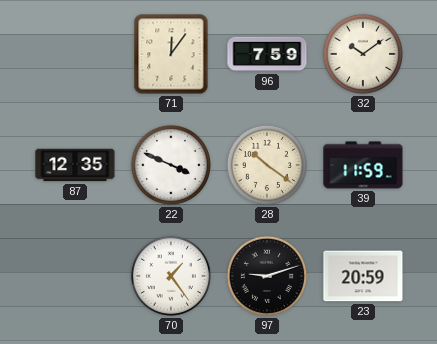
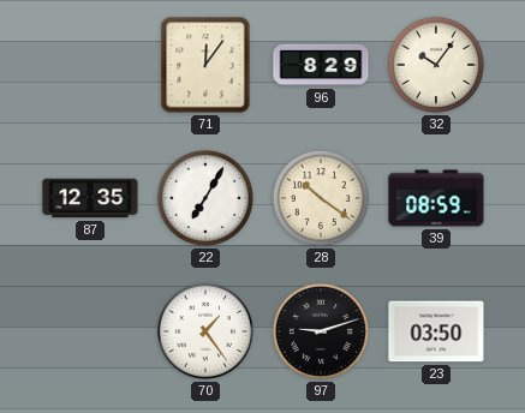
96: 7:59 -> 8:29
32: 10:09 -> 10:06
22: 3:49 -> 7:05
39: 11:59 -> 08:59
23: 20:59 -> 03:50
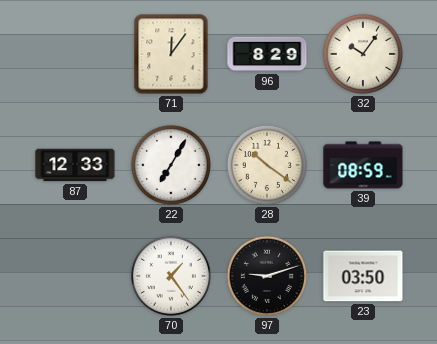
87: 12:35 -> 12:33
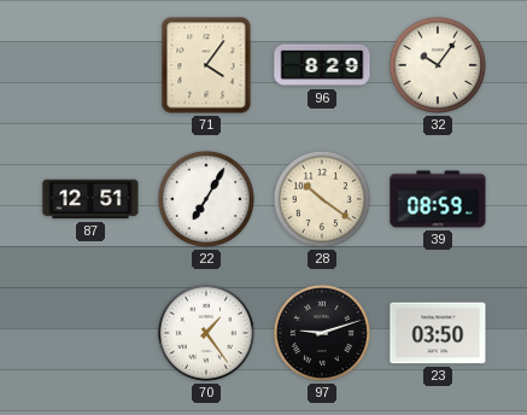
71: 12:06 -> 4:06
87: 12:33 -> 12:51
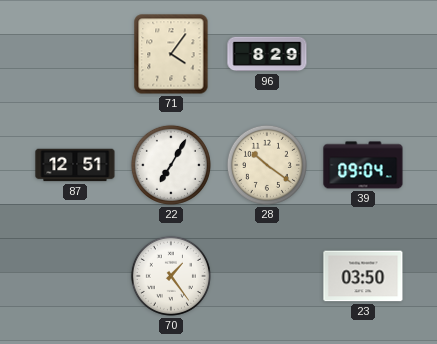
32: 10:06 -> none
39: 08:59 -> 09:04
97: 9:12 -> none
